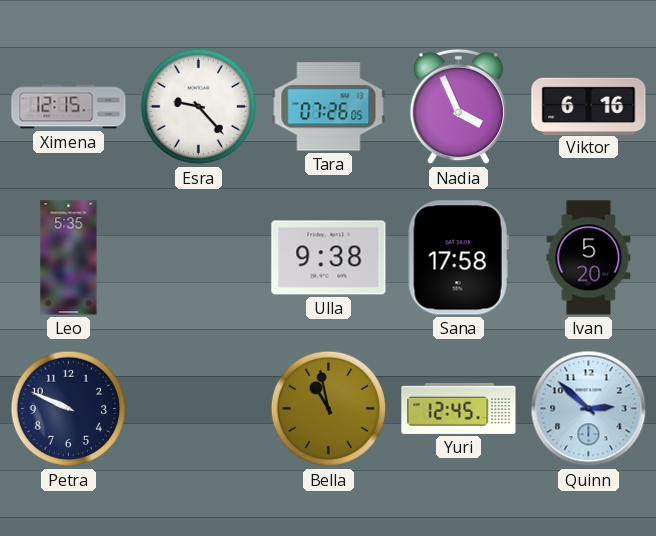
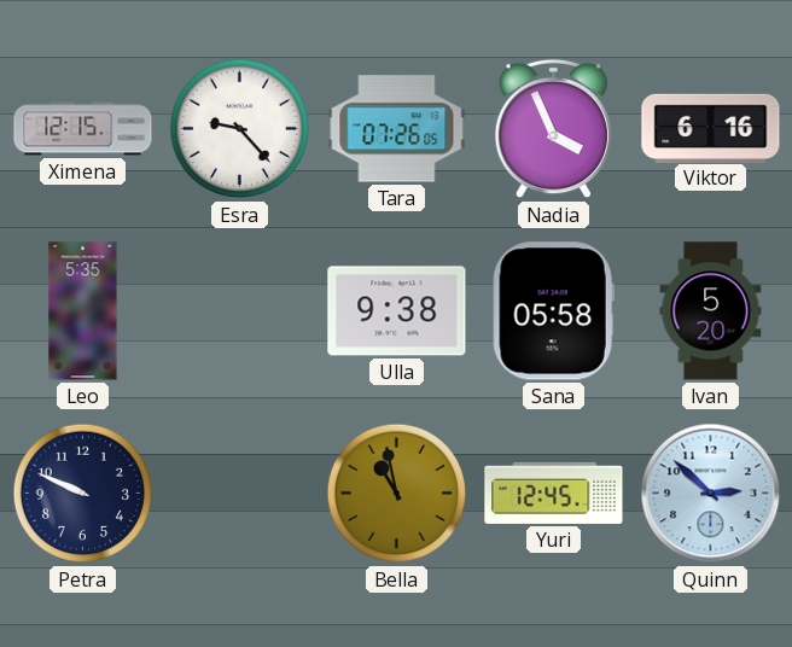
Sana: 17:58 -> 05:58
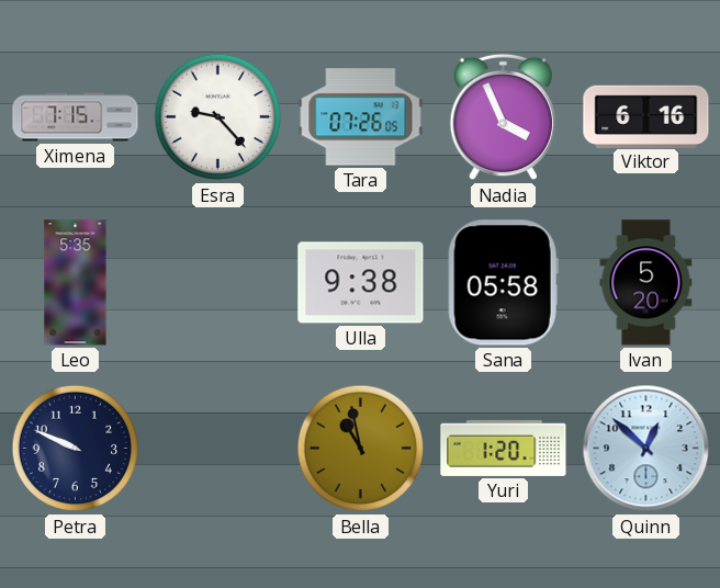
Ximena: 12:15 -> 7:15
Yuri: 12:45 -> 1:20
Quinn: 2:52 -> 12:52
